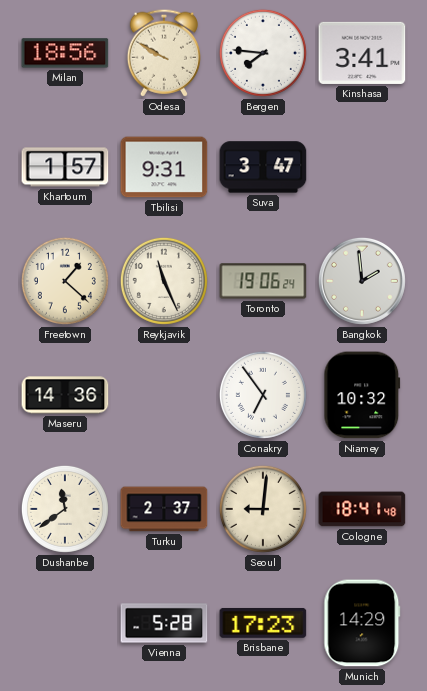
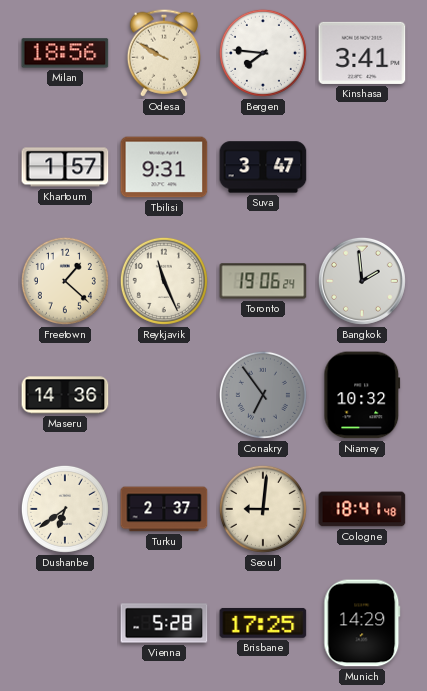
Conakry dial: white -> grey
Dushanbe: 11:39 -> 6:39
Brisbane: 17:23 -> 17:25
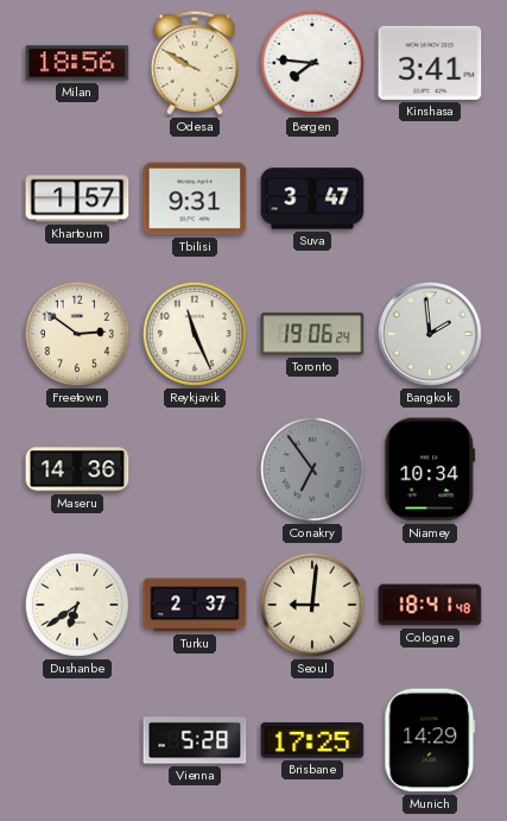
Freetown: 1:22 -> 2:51
Niamey: 10:32 -> 10:34
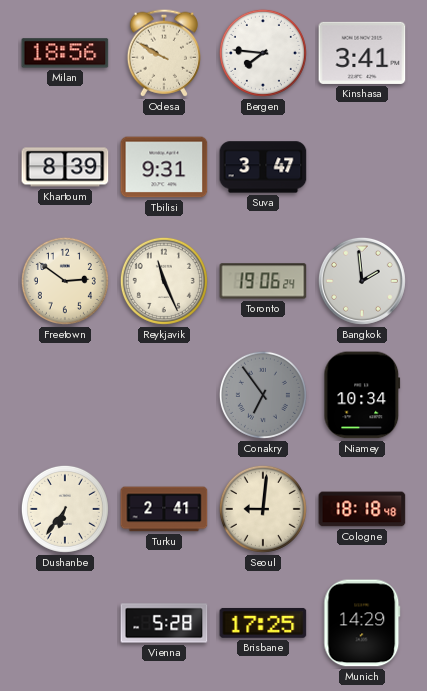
Khartoum: 1:57 -> 8:39
Maseru: 14:36 -> none
Dushanbe: 6:39 -> 6:36
Turku: 2:37 -> 2:41
Cologne: 18:41 -> 18:18
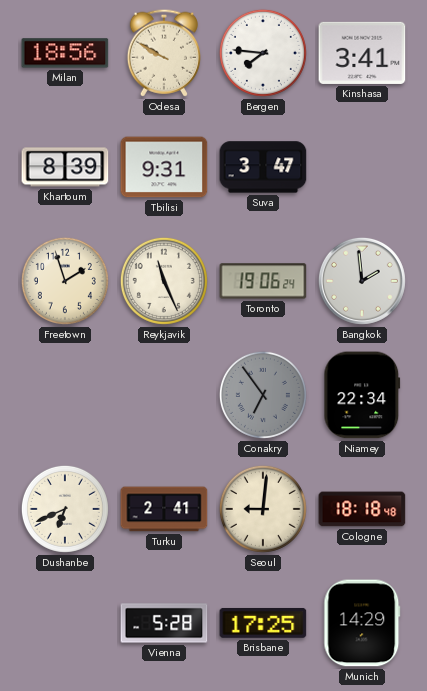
Freetown: 2:51 -> 1:57
Niamey: 10:34 -> 22:34
Dushanbe: 6:36 -> 6:41
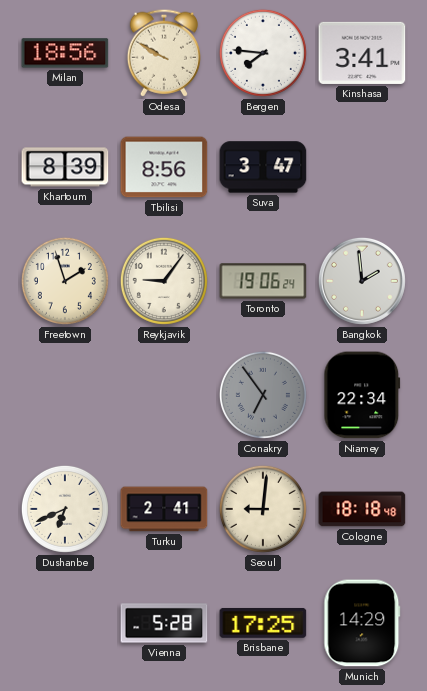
Tbilisi: 9:31 -> 8:56
Reykjavik: 11:26 -> 9:06
